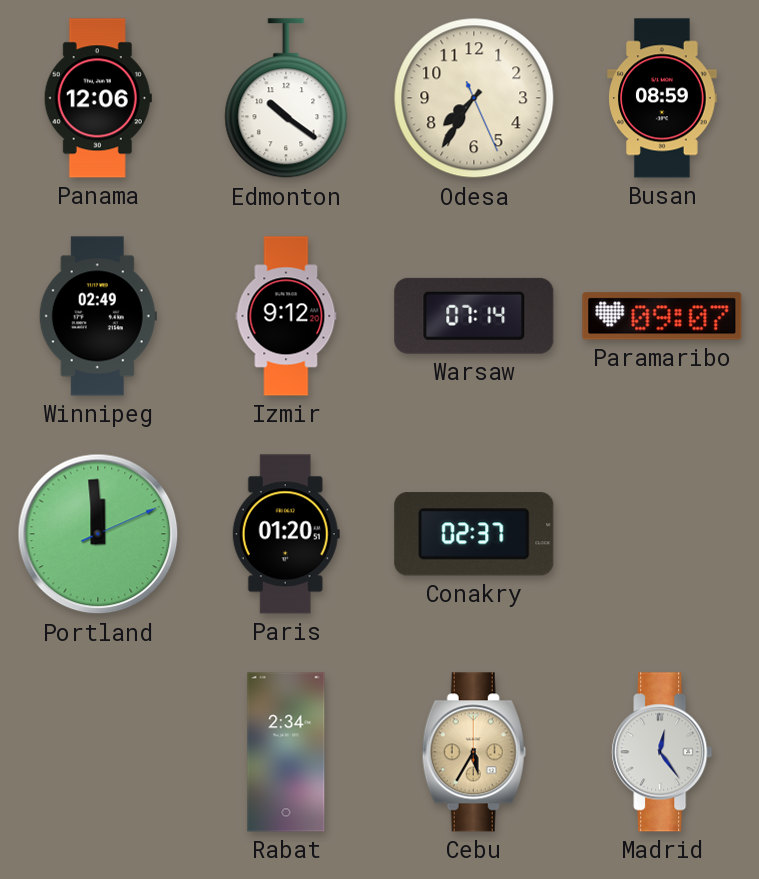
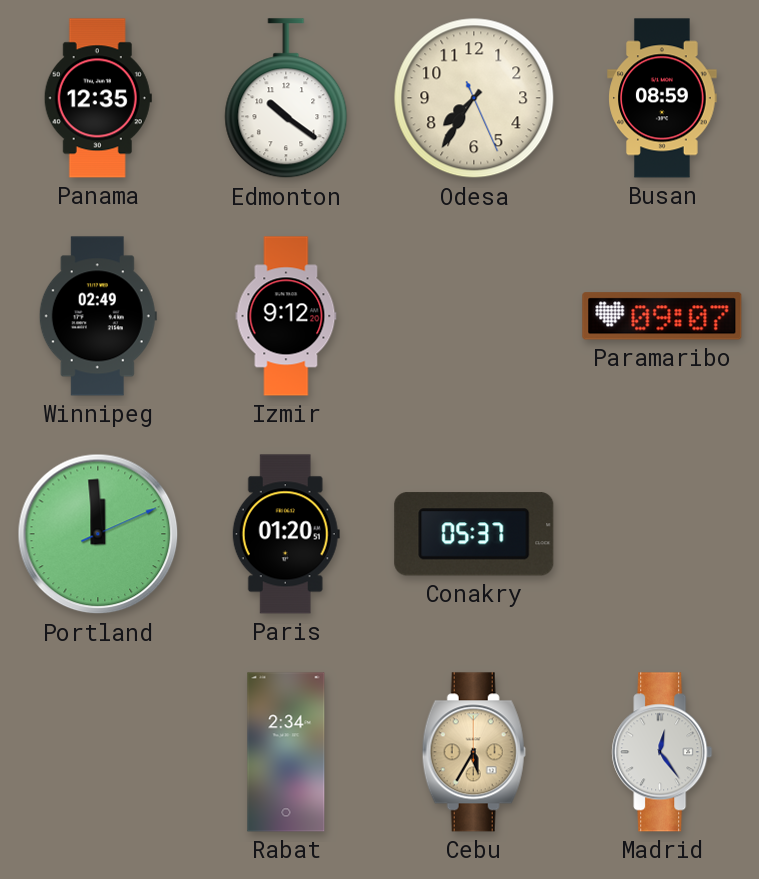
Panama: 12:06 -> 12:35
Warsaw: 07:14 -> none
Conakry: 02:37 -> 05:37
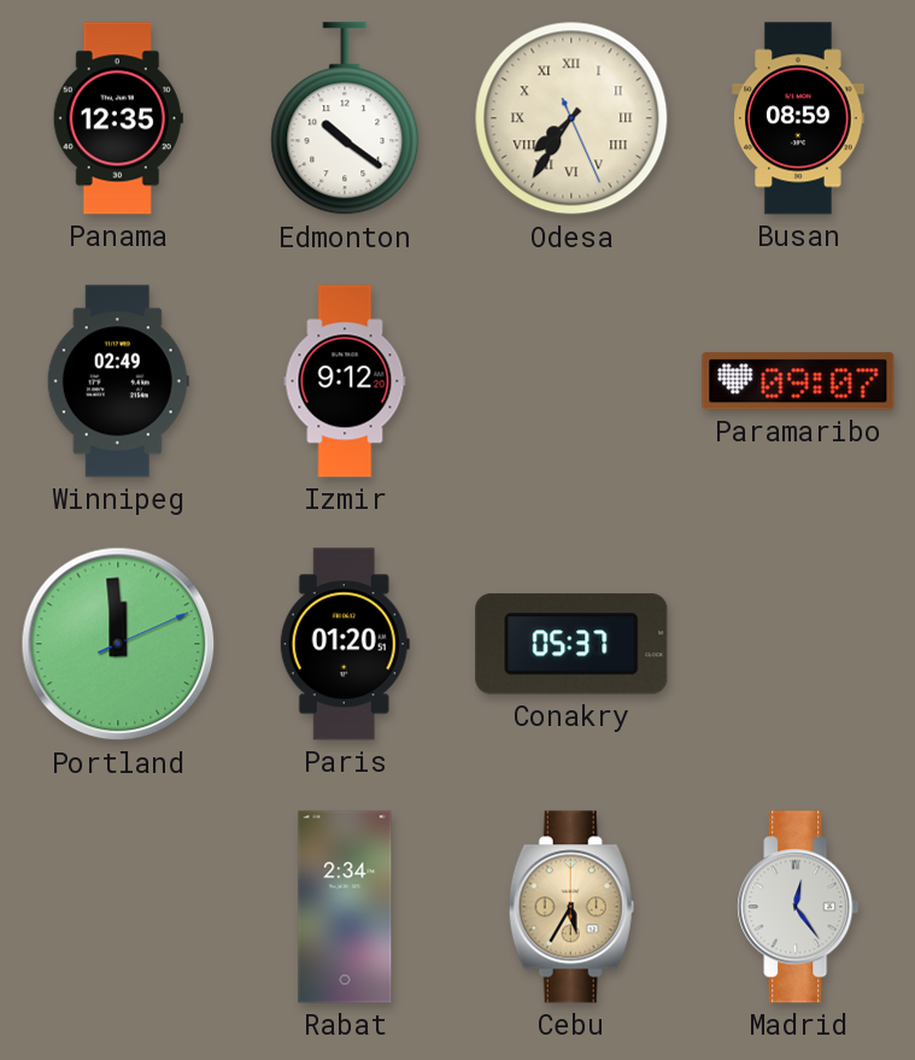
Odesa numerals: Arabic -> Roman
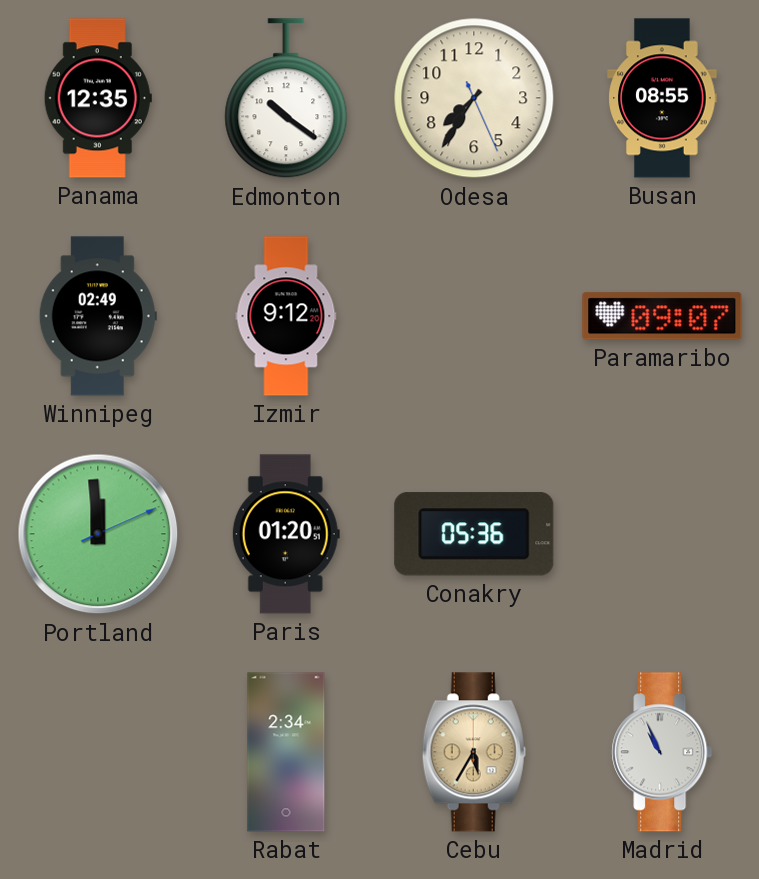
Odesa numerals: Roman -> Arabic
Busan: 08:59 -> 08:55
Conakry: 05:37 -> 05:36
Madrid: 12:24 -> 10:56
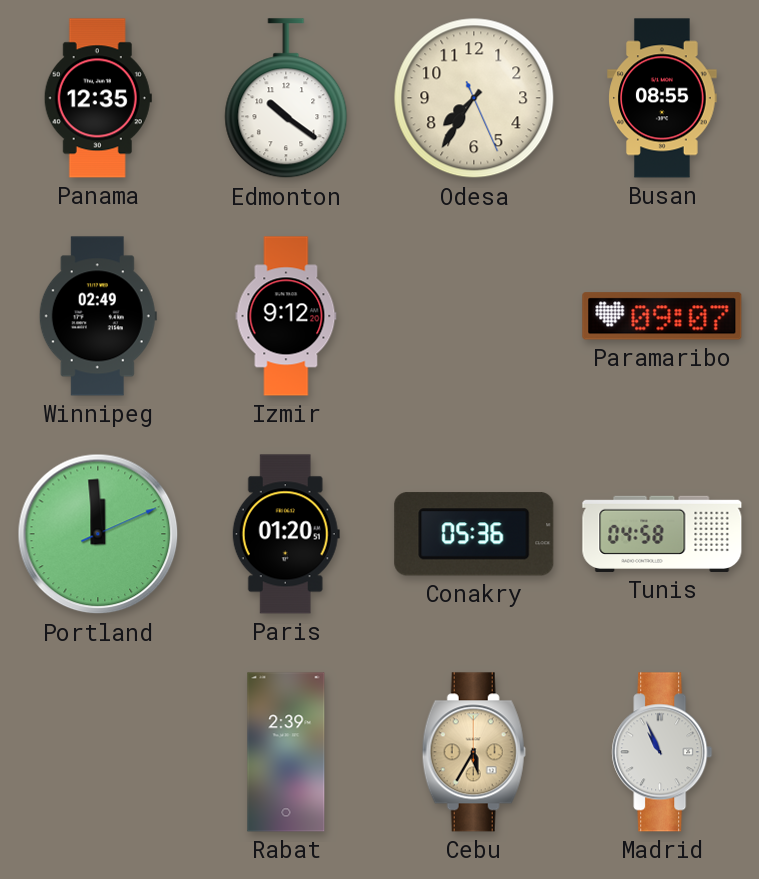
Tunis: none -> 04:58
Rabat: 2:34 -> 2:39
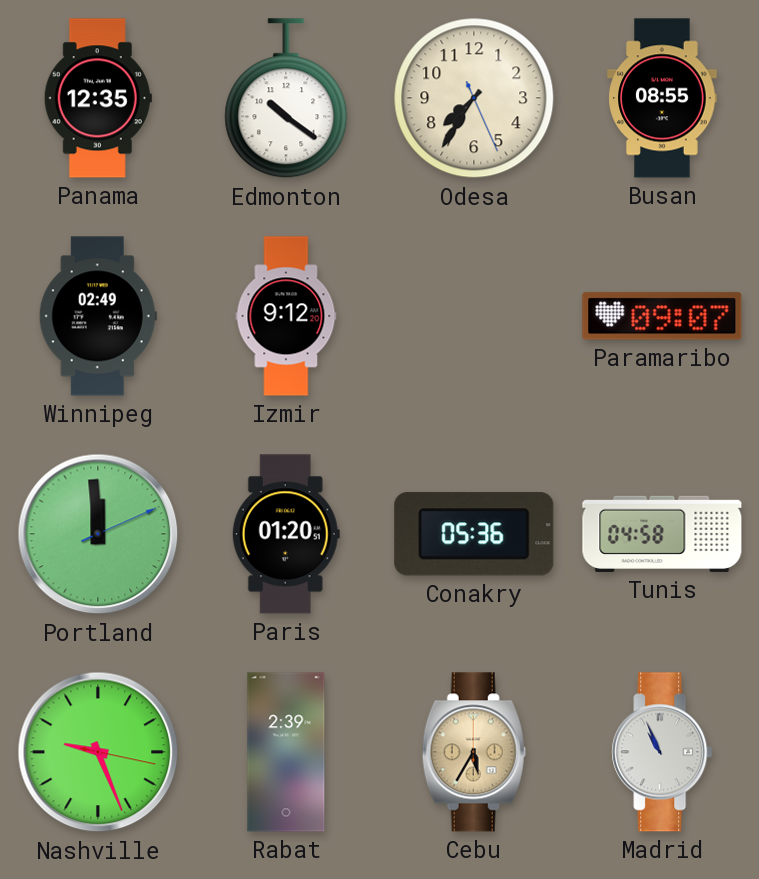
Nashville: none -> 9:26
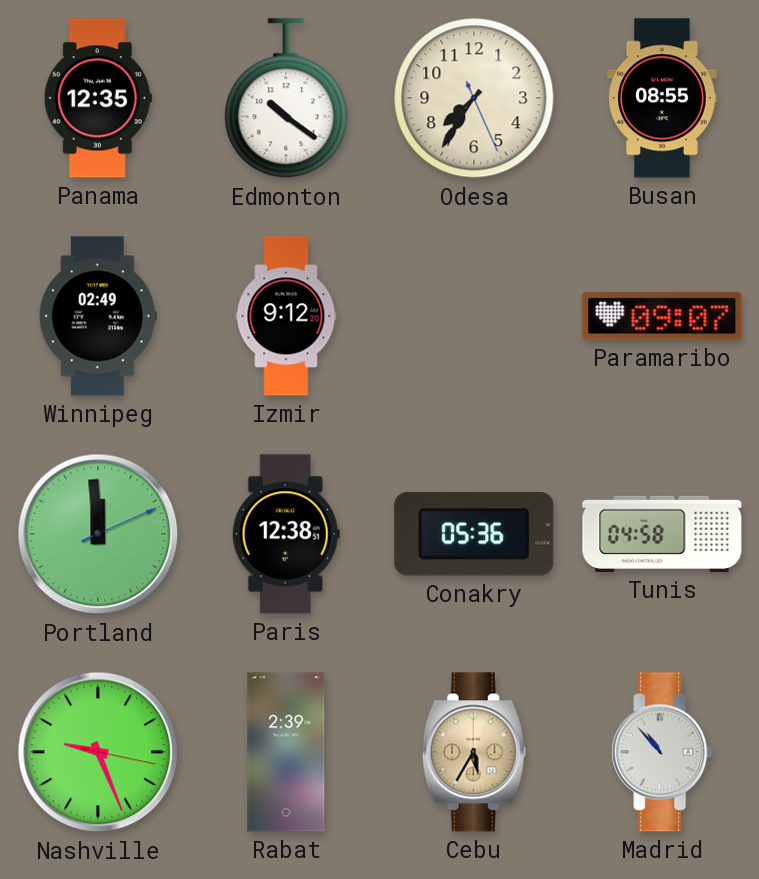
Paris: 01:20 -> 12:38
Madrid: 10:56 -> 10:53
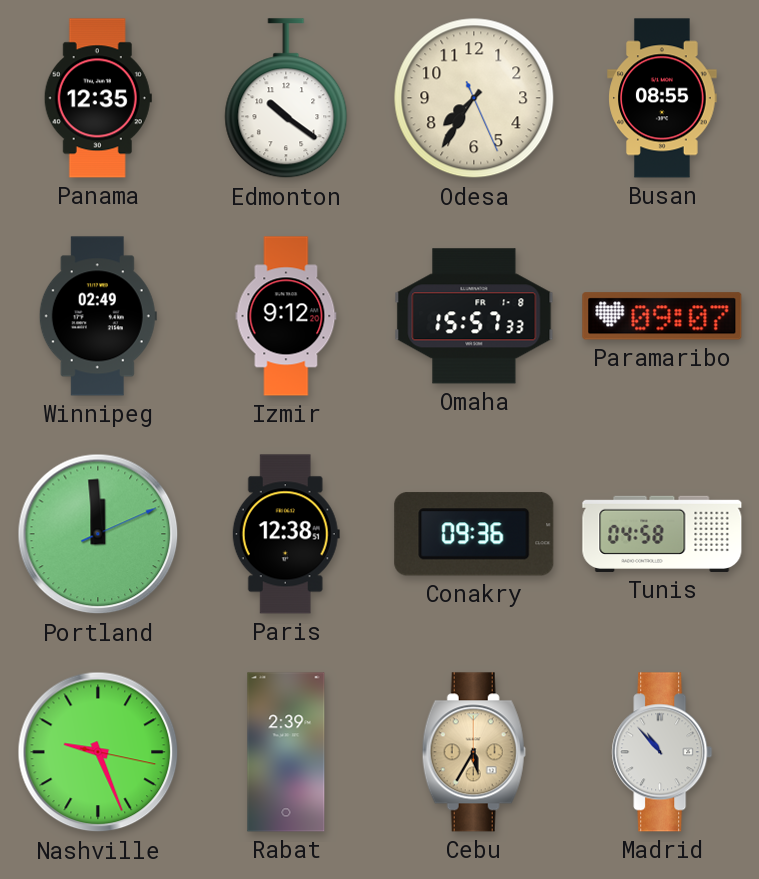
Omaha: none -> 15:57
Conakry: 05:36 -> 09:36
